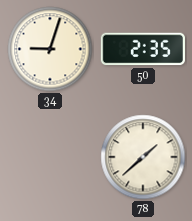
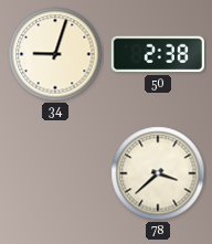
50: 2:35 -> 2:38
78: 1:38 -> 3:38
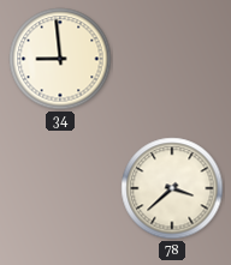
34: 9:03 -> 8:59
50: 2:38 -> none
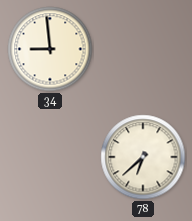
78: 3:38 -> 6:38
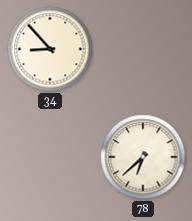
34: 8:59 -> 8:53
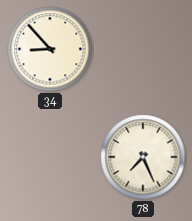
78: 6:38 -> 7:26
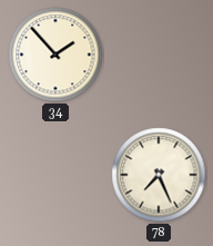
34: 8:53 -> 1:53
